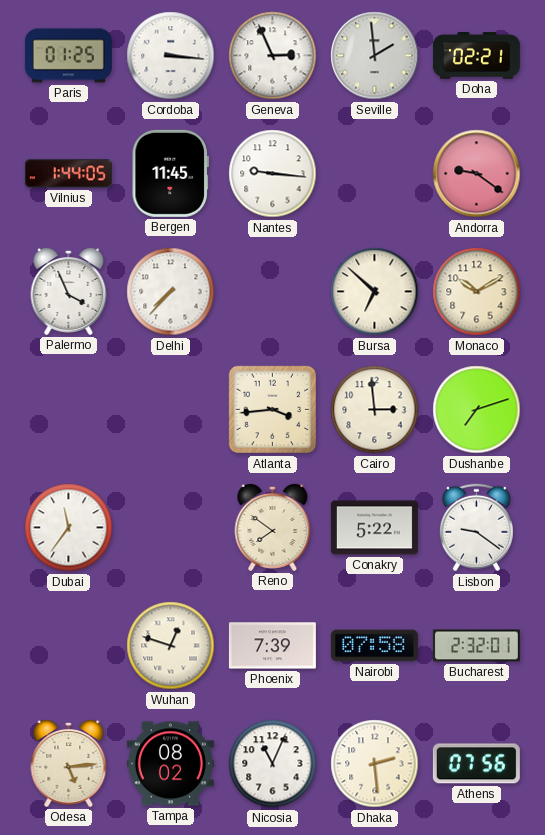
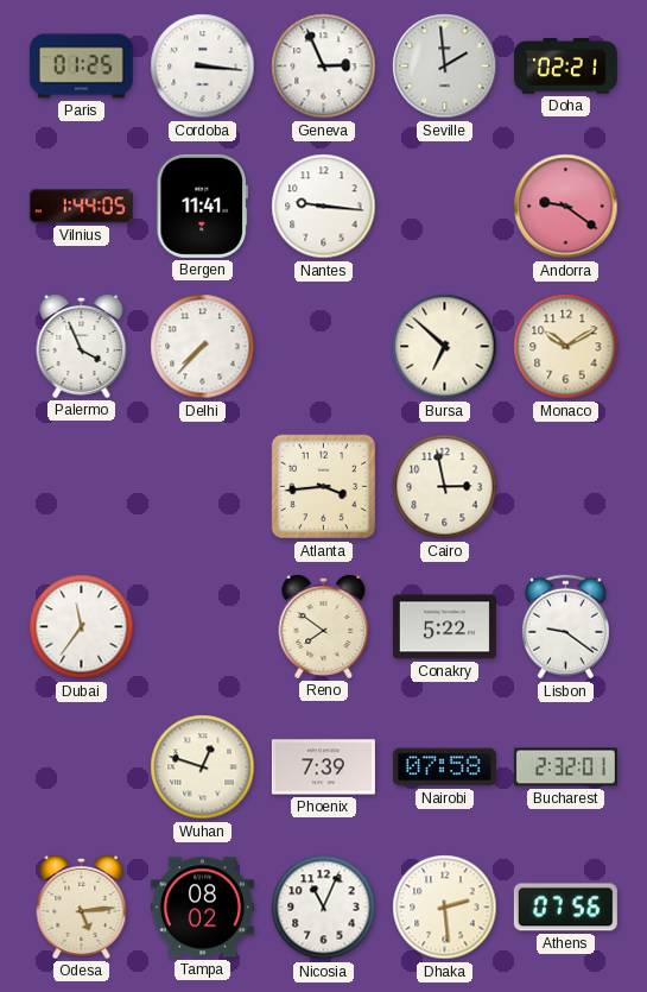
Bergen: 11:45 -> 11:41
Cairo: 2:59 -> 2:58
Dushanbe: 7:12 -> none
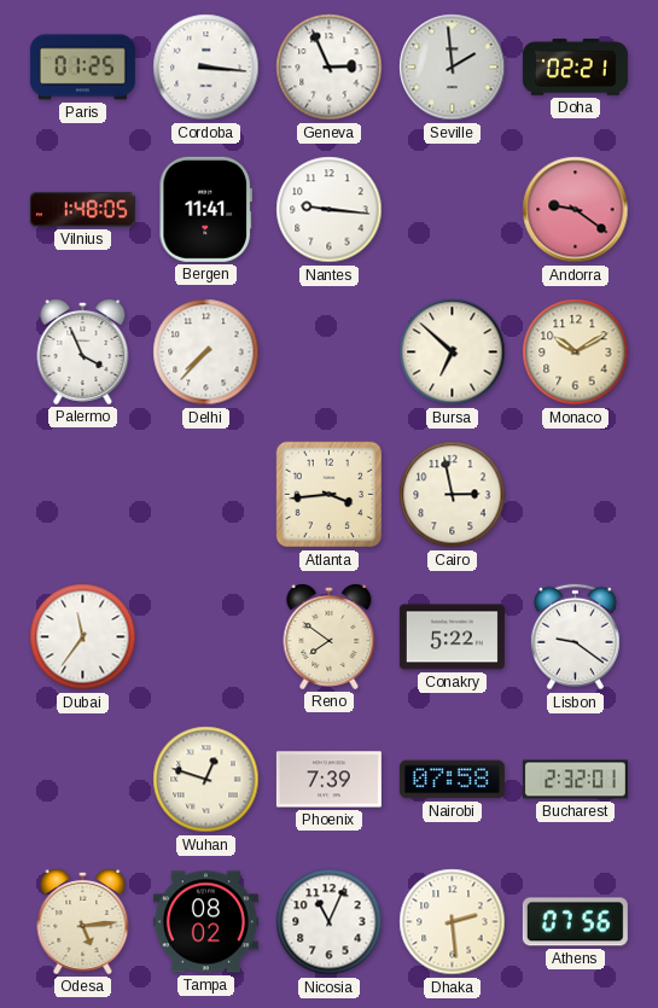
Vilnius: 1:44 -> 1:48
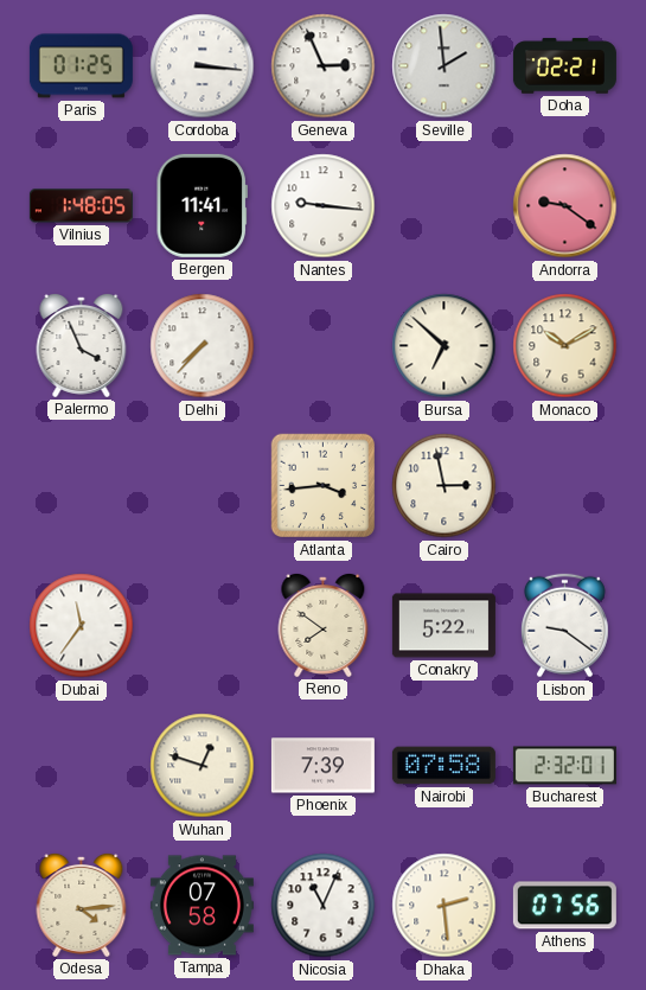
Odesa: 5:14 -> 4:14
Tampa: 08:02 -> 07:58
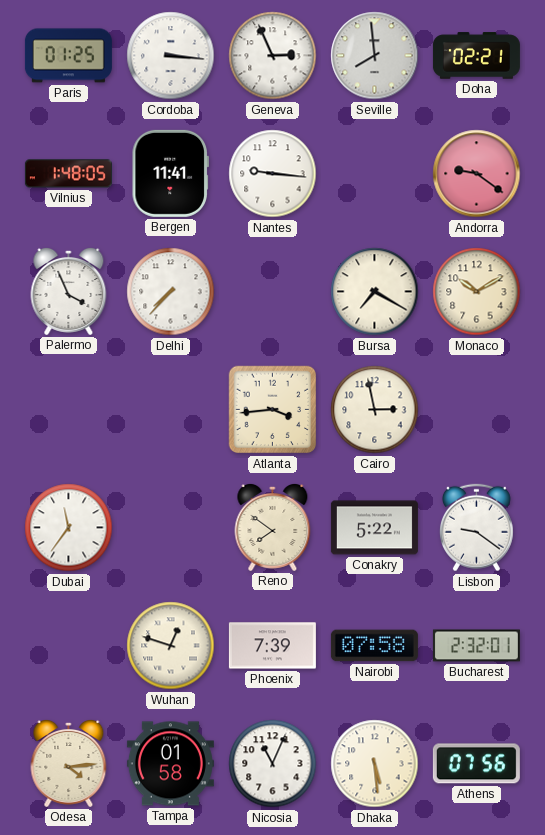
Seville: 1:59 -> 7:59
Bursa: 6:52 -> 7:20
Tampa: 07:58 -> 01:58
Dhaka: 2:29 -> 5:29
